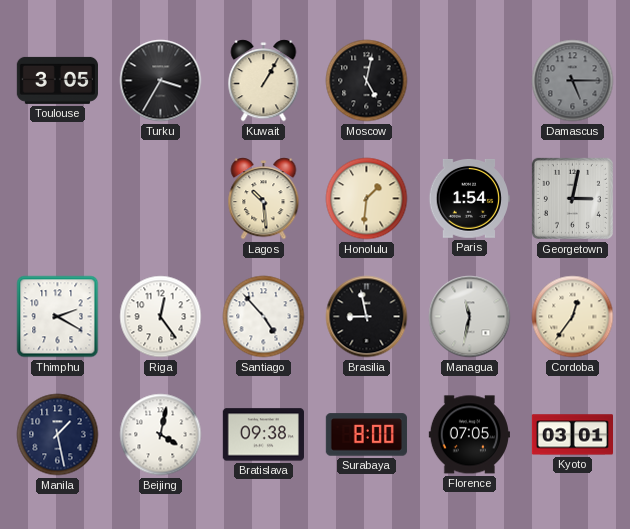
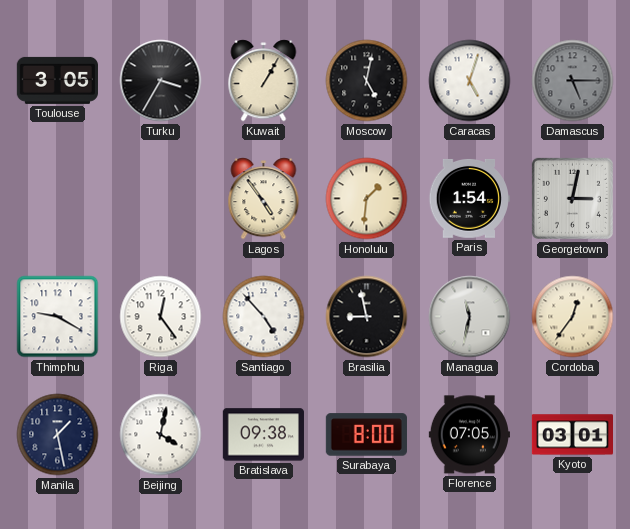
Caracas: none -> 5:03
Lagos: 10:29 -> 4:54
Thimphu: 2:20 -> 9:20
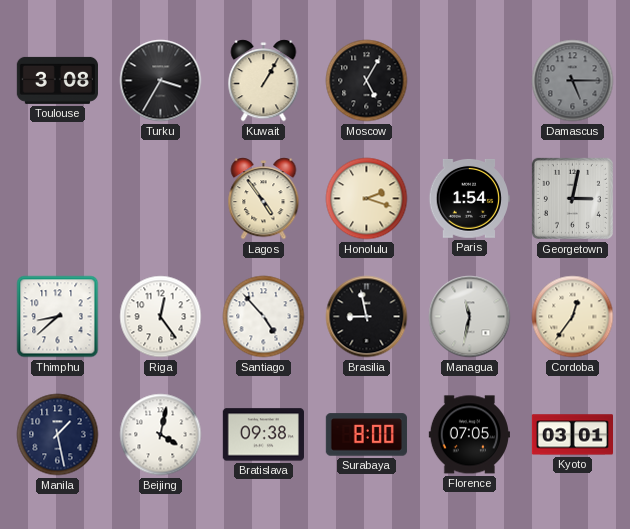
Toulouse: 3:05 -> 3:08
Moscow: 5:02 -> 5:05
Caracas: 5:03 -> none
Honolulu: 1:31 -> 2:18
Thimphu: 9:20 -> 8:38
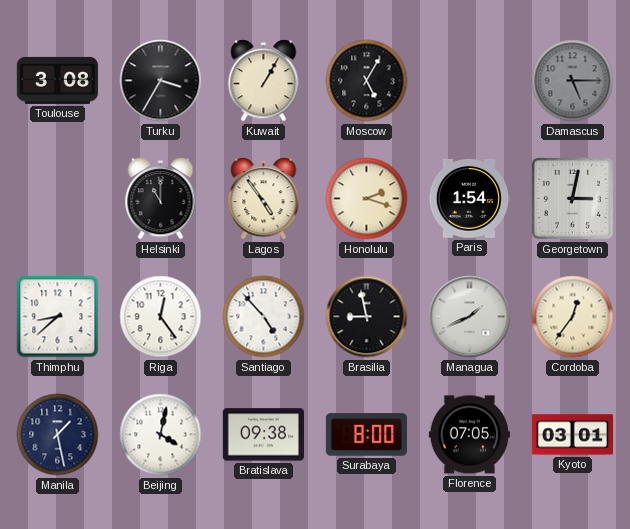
Helsinki: none -> 11:00
Managua: 11:32 -> 1:41
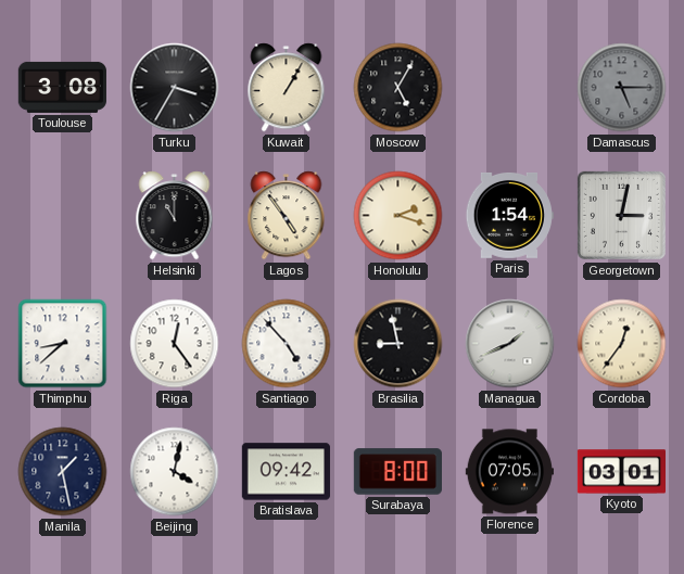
Bratislava: 09:38 -> 09:42
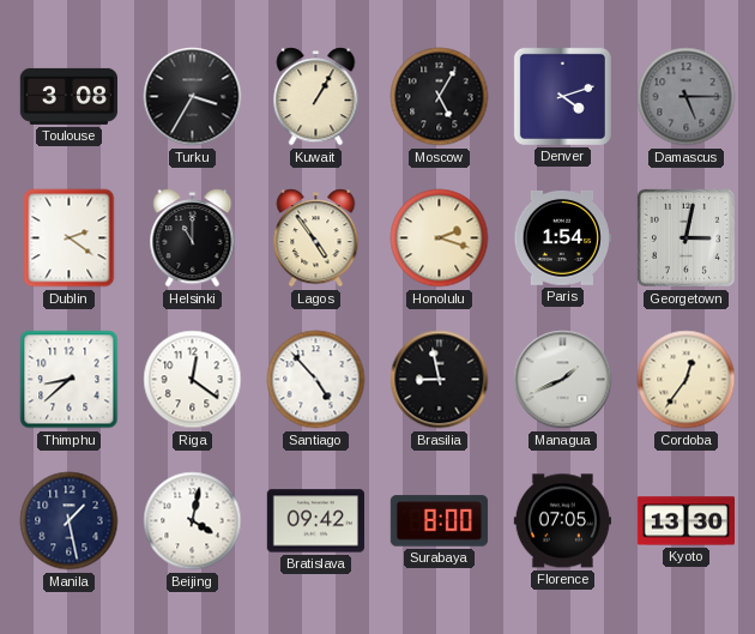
Denver: none -> 4:12
Dublin: none -> 2:21
Riga: 12:24 -> 12:21
Kyoto: 03:01 -> 13:30
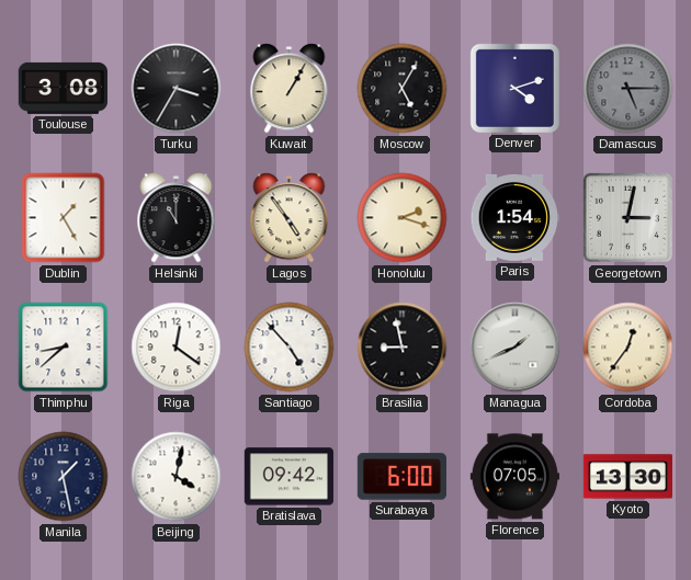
Dublin: 2:21 -> 1:25
Surabaya: 8:00 -> 6:00
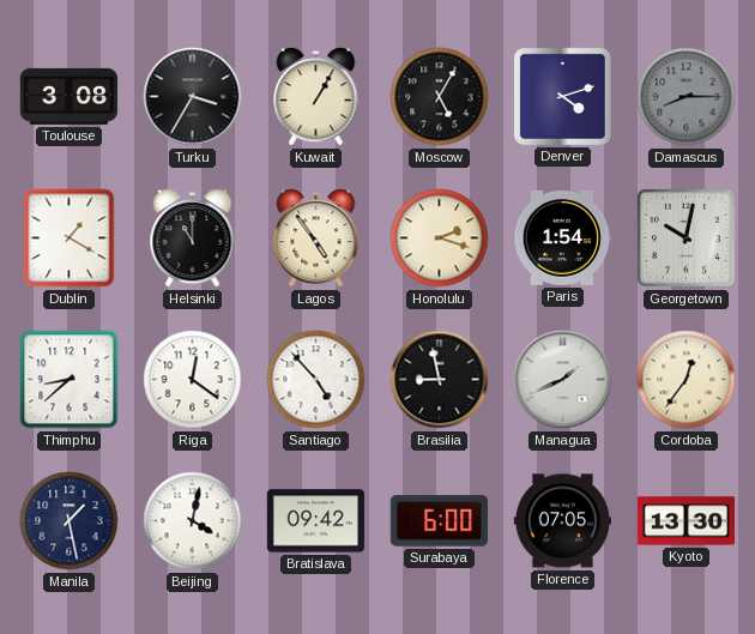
Damascus: 5:15 -> 8:15
Dublin: 1:25 -> 1:20
Georgetown: 3:02 -> 10:02
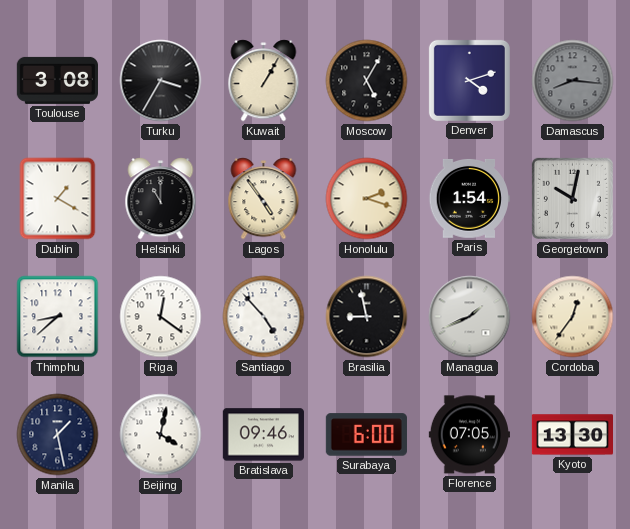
Damascus: 8:15 -> 8:16
Bratislava: 09:42 -> 09:46
